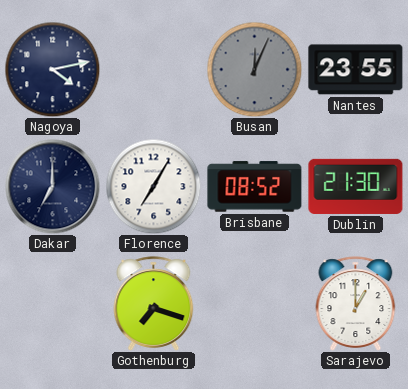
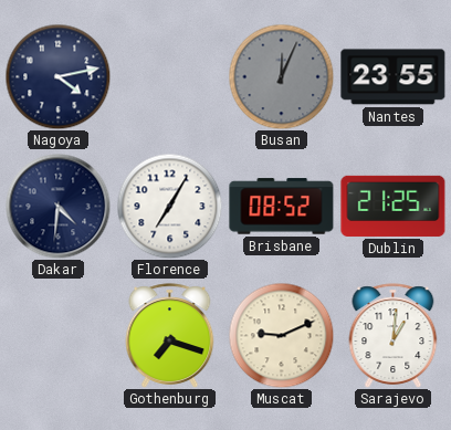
Dakar: 7:00 -> 4:31
Dublin: 21:30 -> 21:25
Muscat: none -> 9:11
Sarajevo: 1:00 -> 1:01
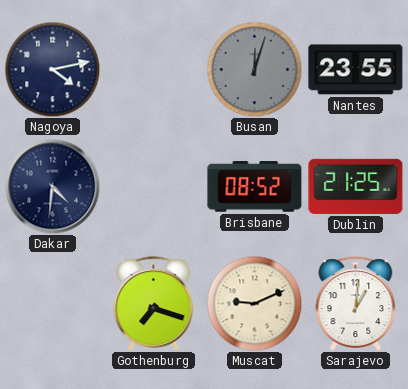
Busan: 12:04 -> 12:03
Florence: 7:05 -> none
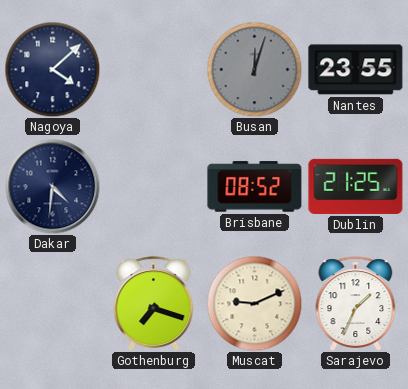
Nagoya: 4:13 -> 4:08
Sarajevo: 1:01 -> 1:34
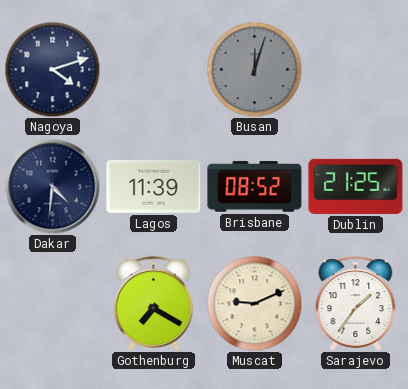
Nagoya: 4:08 -> 4:12
Nantes: 23:55 -> none
Lagos: none -> 11:39
Gothenburg: 7:18 -> 7:20
Sarajevo: 1:34 -> 1:36
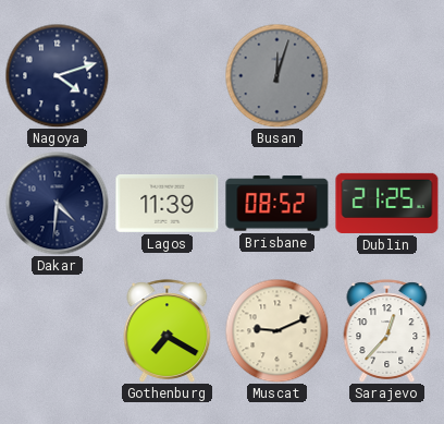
Sarajevo: 1:36 -> 12:37
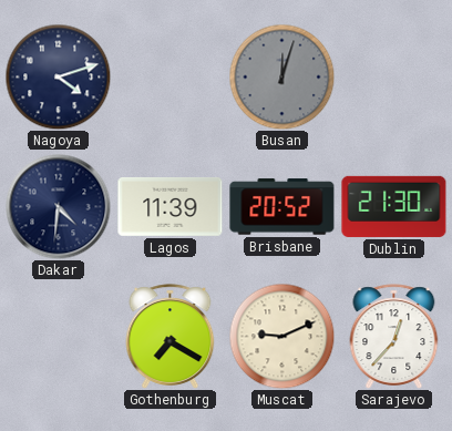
Brisbane: 08:52 -> 20:52
Dublin: 21:25 -> 21:30
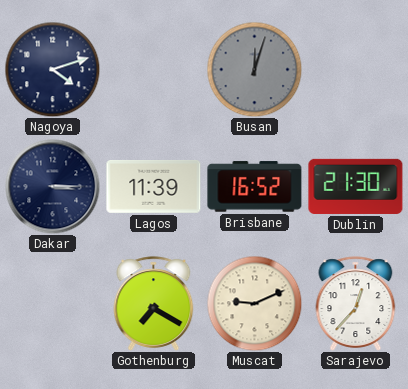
Dakar: 4:31 -> 3:15
Brisbane: 20:52 -> 16:52
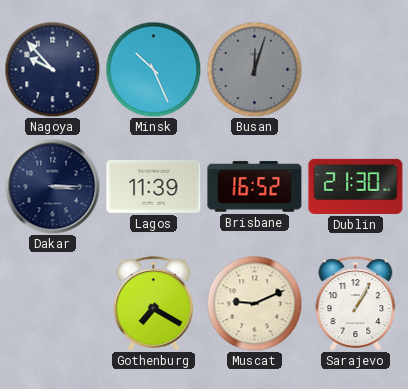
Nagoya: 4:12 -> 9:53
Minsk: none -> 10:26
Sarajevo: 12:37 -> 1:05
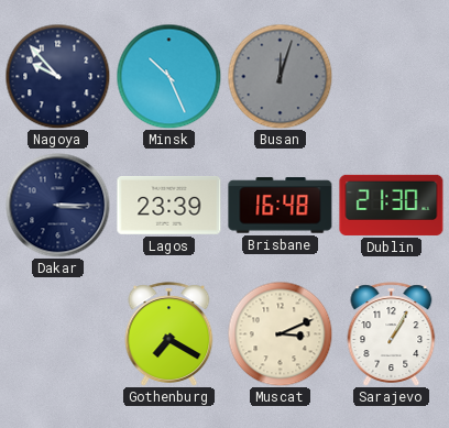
Lagos: 11:39 -> 23:39
Brisbane: 16:52 -> 16:48
Muscat: 9:11 -> 3:11
